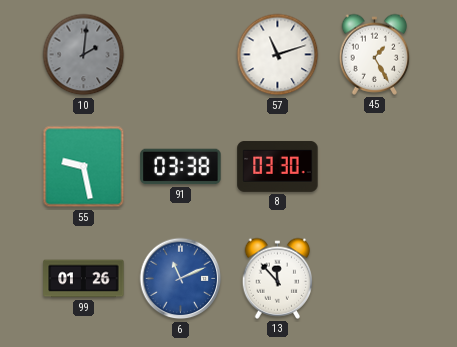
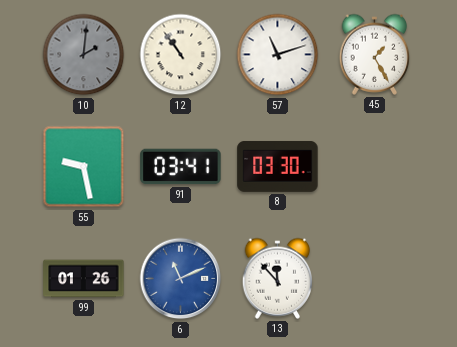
12: none -> 10:54
91: 03:38 -> 03:41
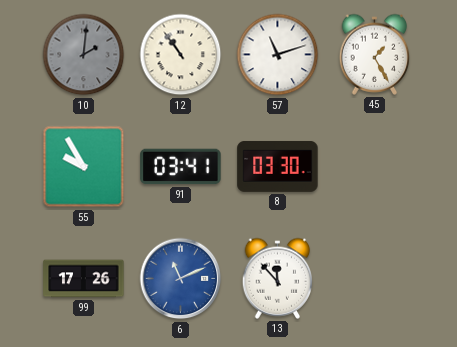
55: 9:28 -> 9:55
99: 01:26 -> 17:26
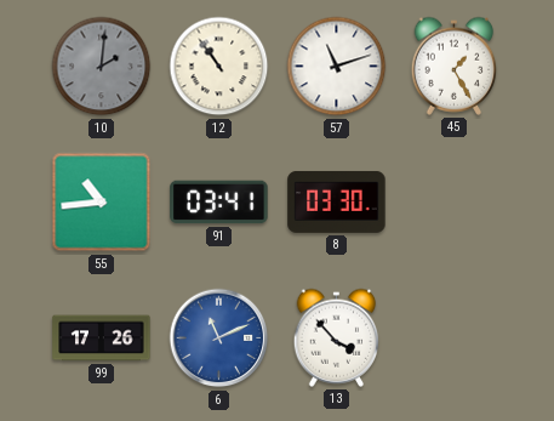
55: 9:55 -> 10:44
13: 11:53 -> 3:53
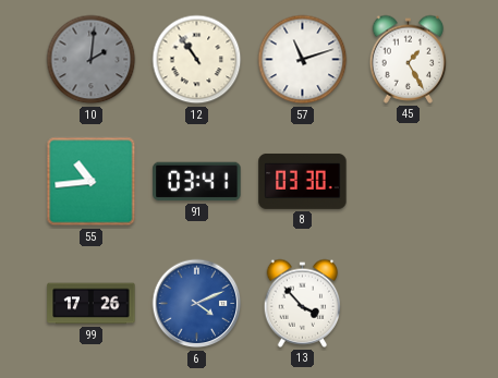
6: 11:11 -> 4:11
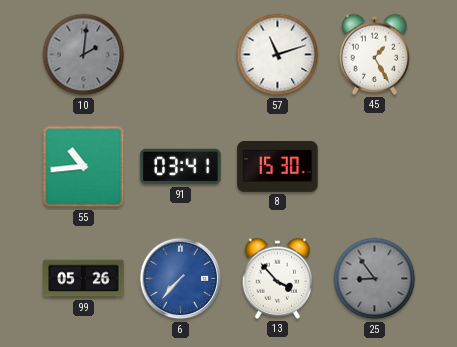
12: 10:54 -> none
8: 03:30 -> 15:30
99: 17:26 -> 05:26
6: 4:11 -> 7:37
25: none -> 8:54
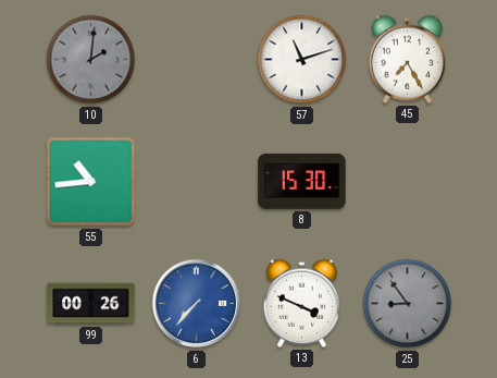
45: 1:25 -> 7:25
91: 03:41 -> none
99: 05:26 -> 00:26
13: 3:53 -> 3:49
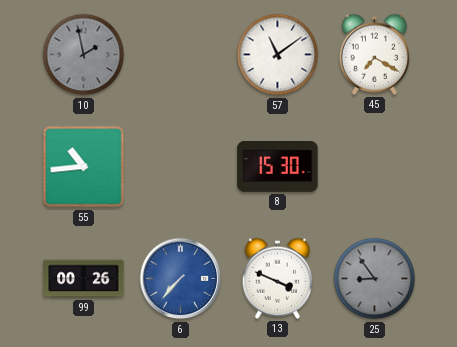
10: 2:01 -> 1:58
57: 11:12 -> 11:09
45: 7:25 -> 7:20
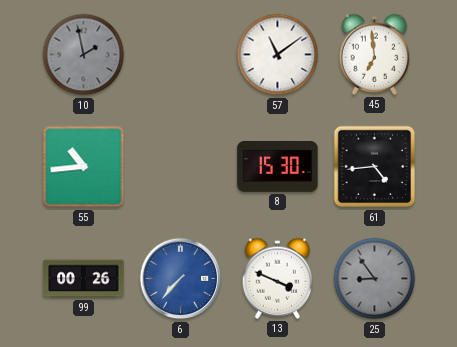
45: 7:20 -> 6:59
61: none -> 4:44
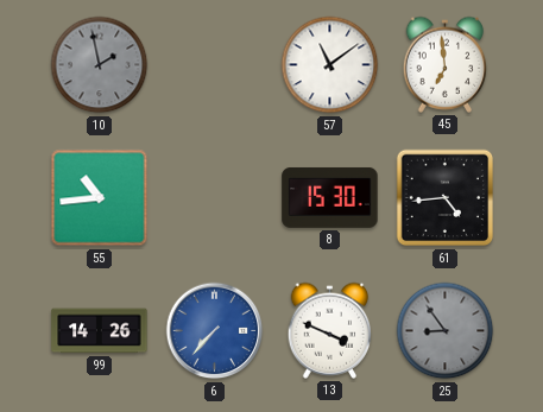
99: 00:26 -> 14:26
